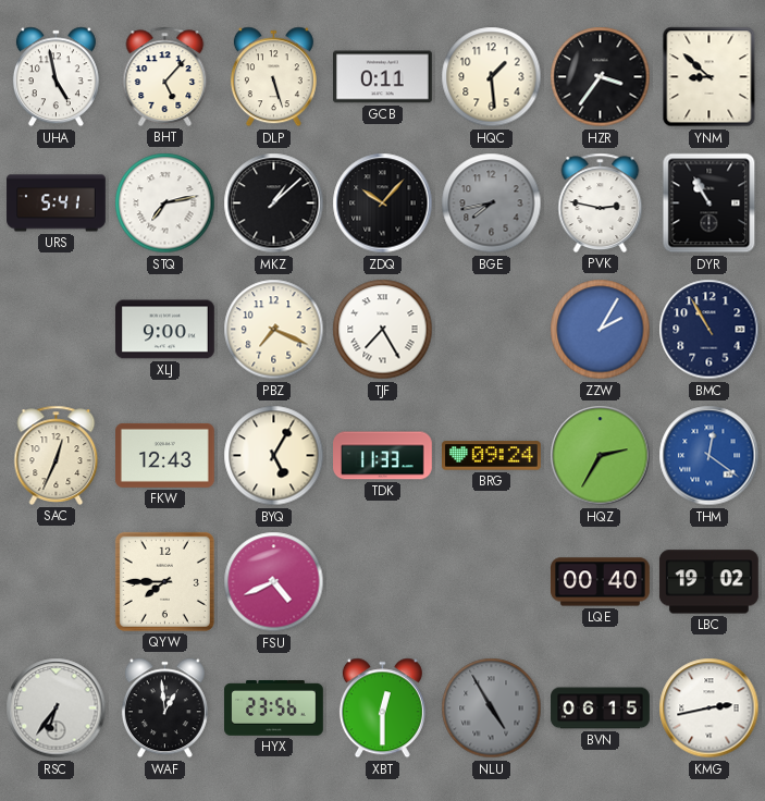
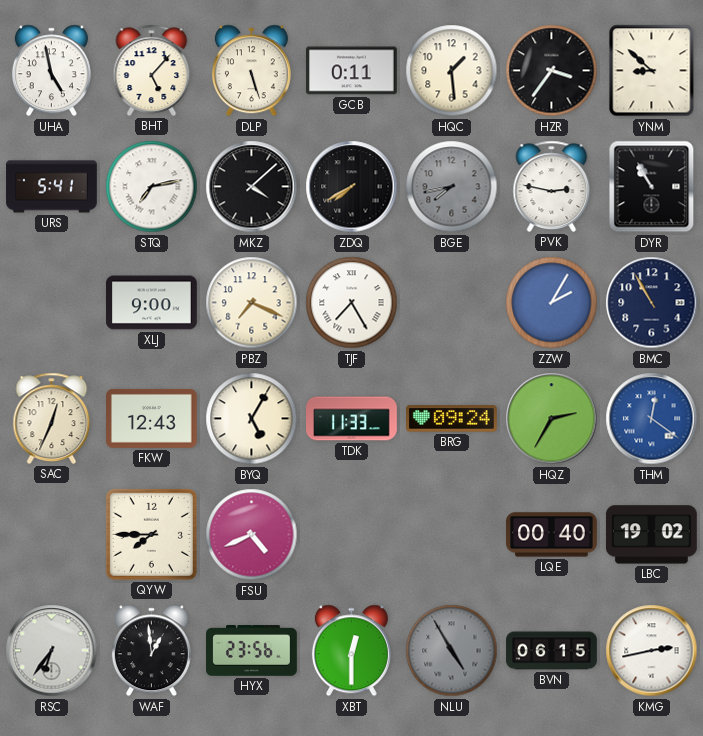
MKZ: 1:08 -> 4:08
ZDQ: 10:07 -> 7:40
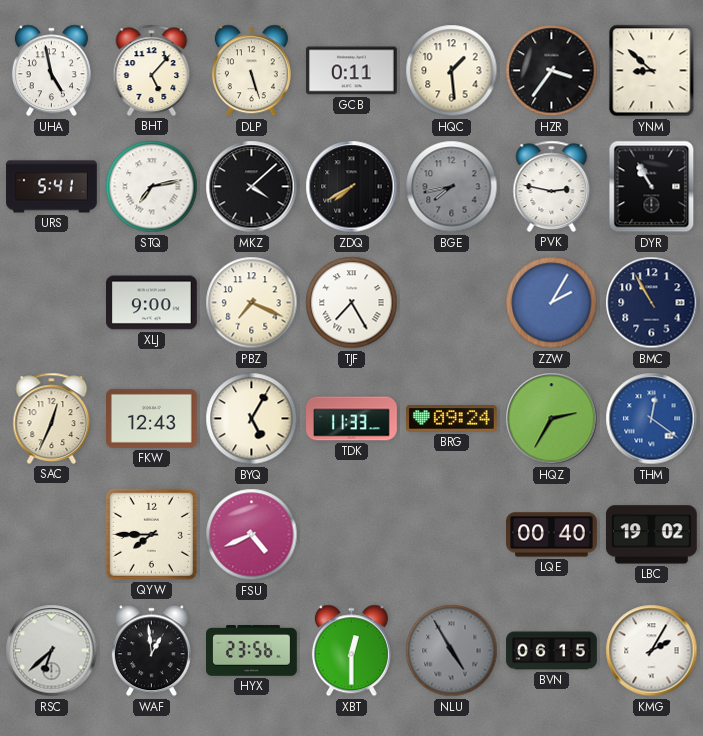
RSC: 6:36 -> 6:38
KMG: 2:43 -> 2:05
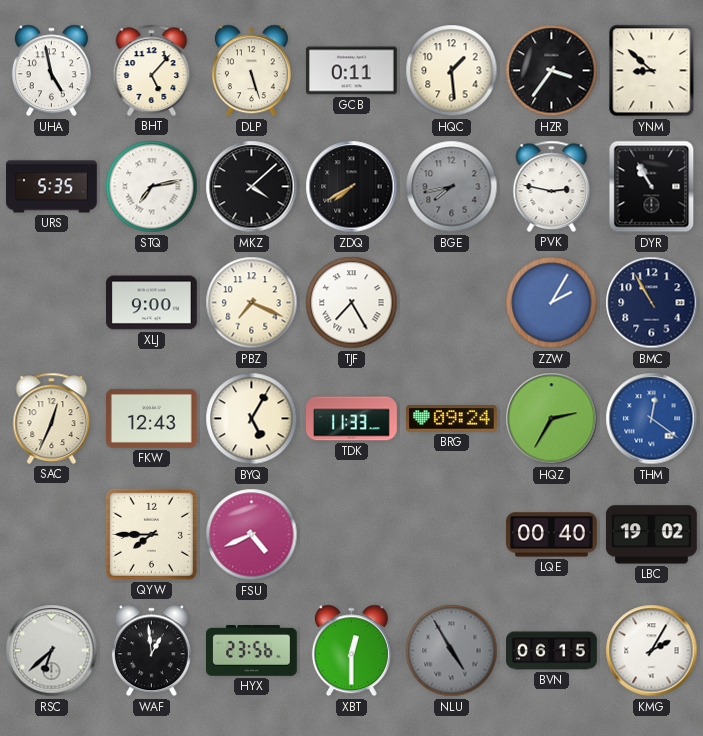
URS: 5:41 -> 5:35
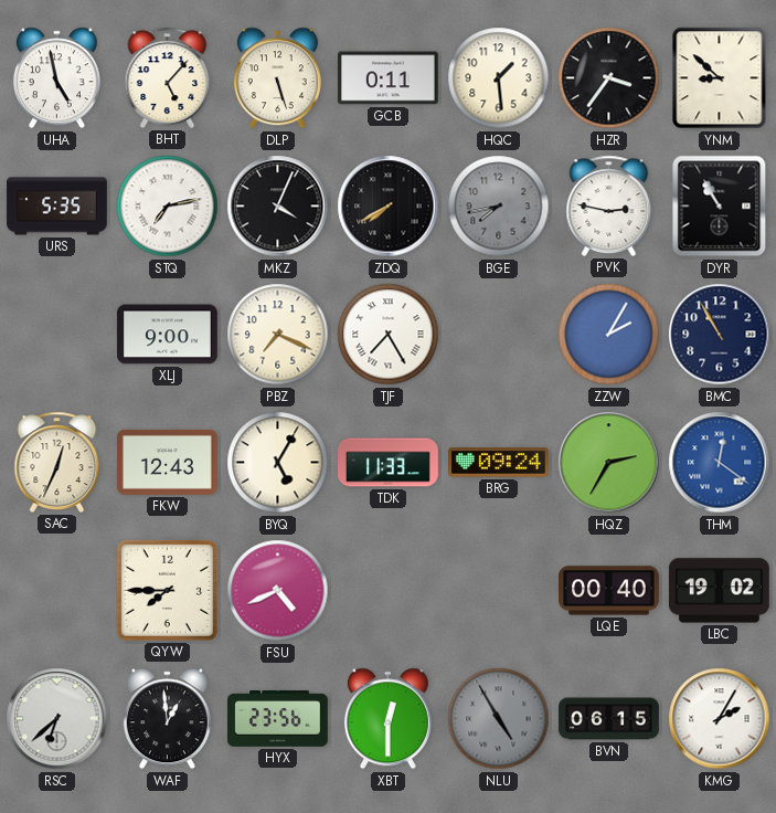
MKZ: 4:08 -> 4:04
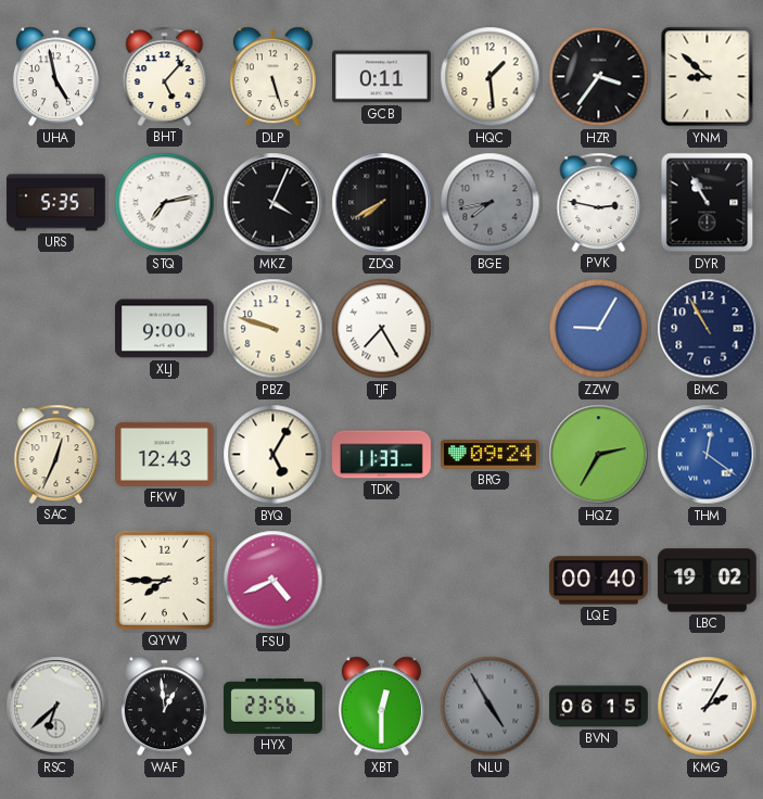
PBZ: 7:19 -> 9:48
ZZW: 2:05 -> 9:05
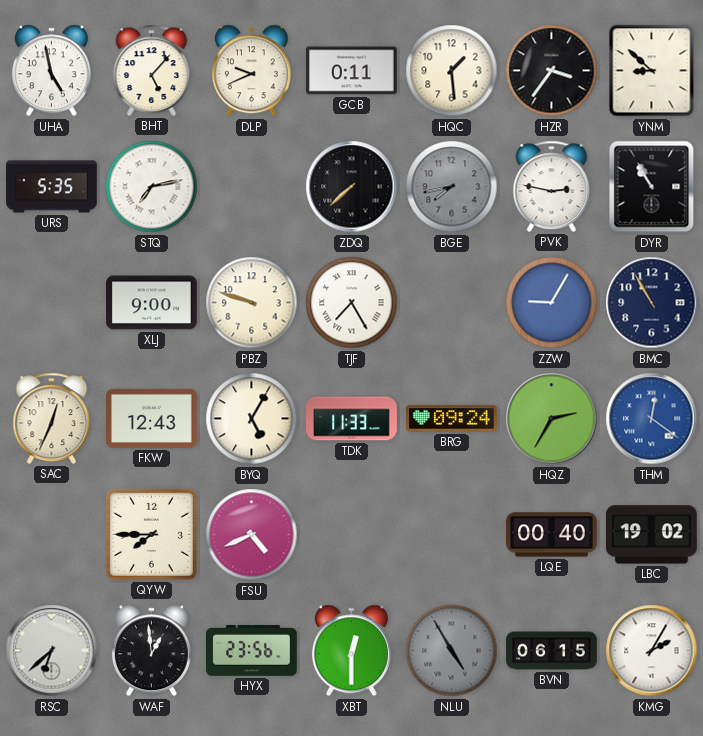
DLP: 5:27 -> 9:41
MKZ: 4:04 -> none
ZDQ: 7:40 -> 7:38
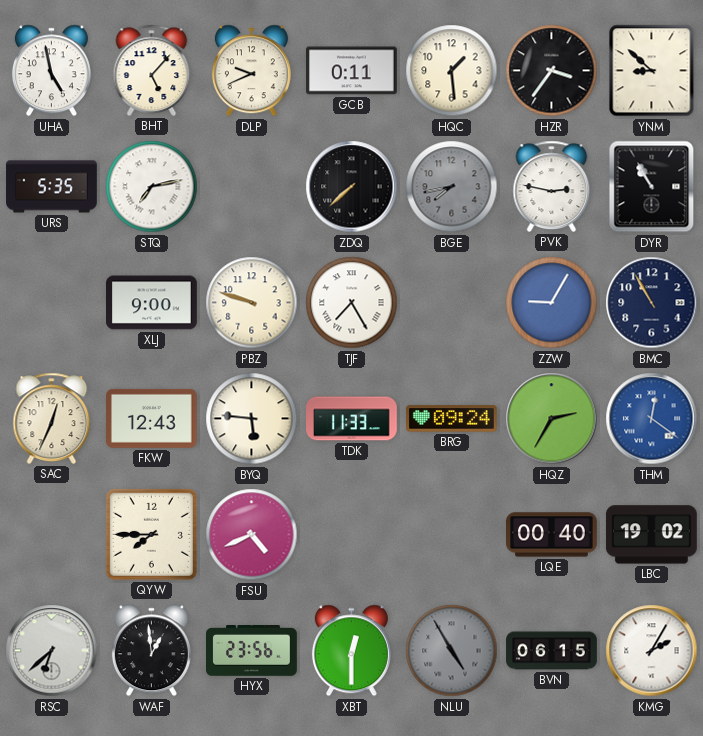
BYQ: 5:05 -> 5:46
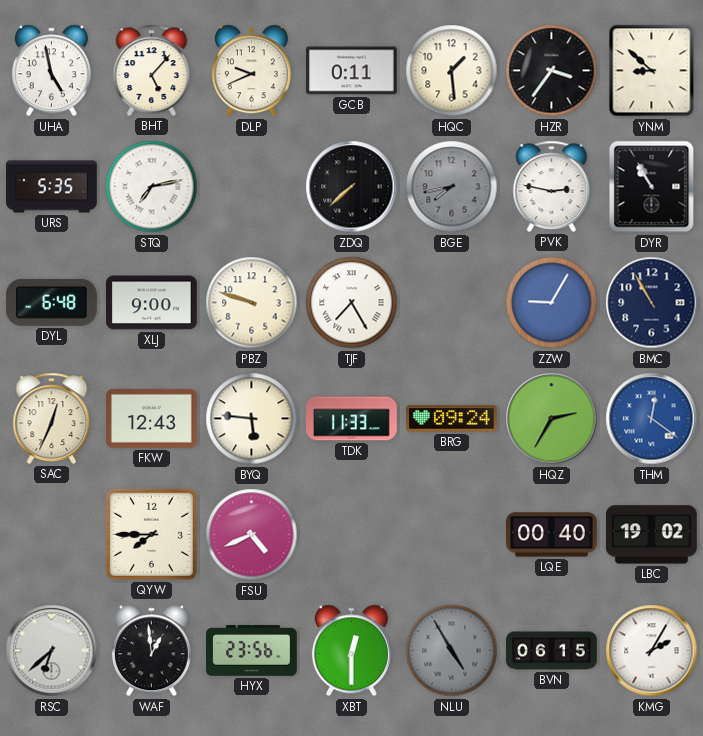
DYL: none -> 6:48
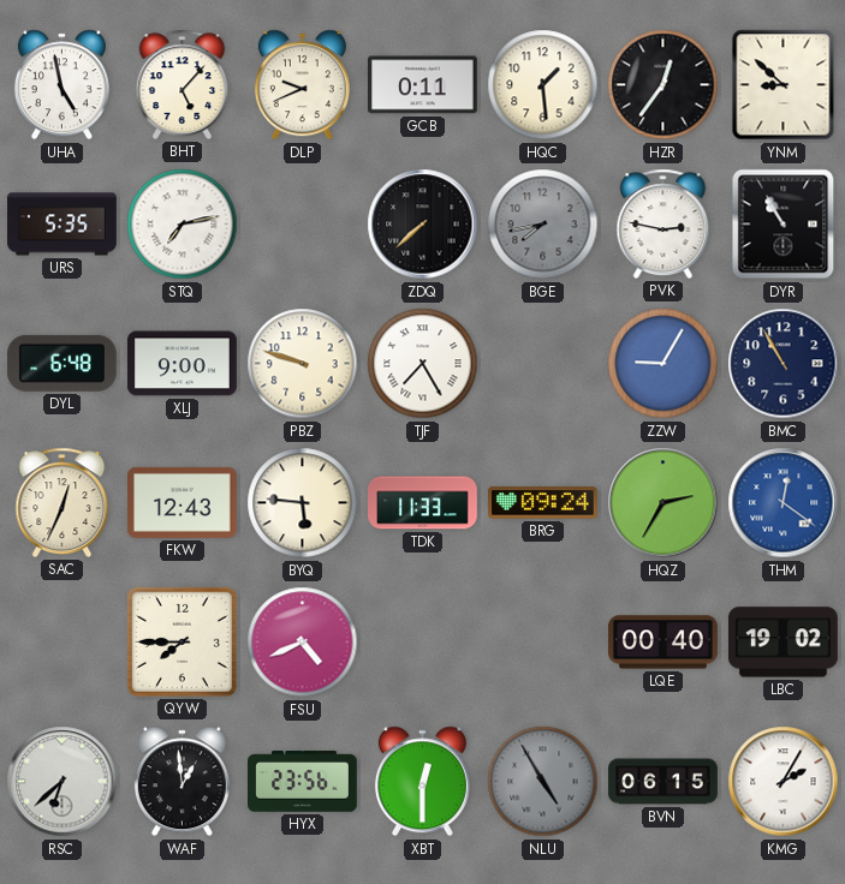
HZR: 3:36 -> 12:36
